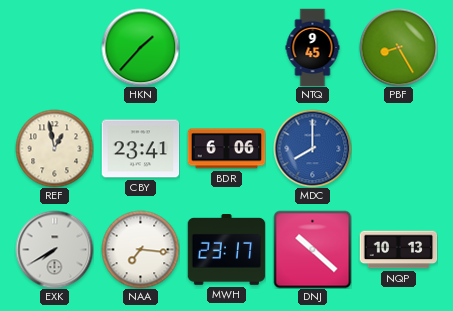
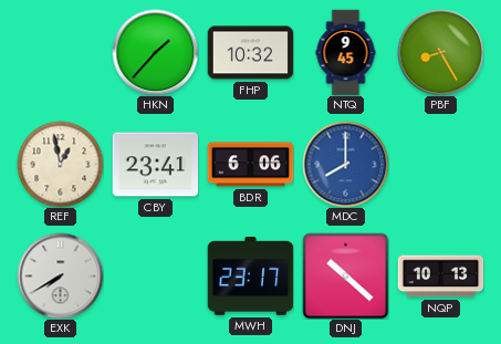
FHP: none -> 10:32
NAA: 7:16 -> none
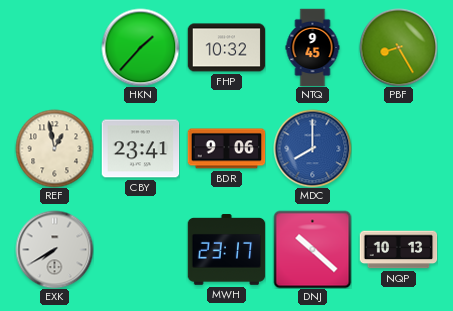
BDR: 6:06 -> 9:06
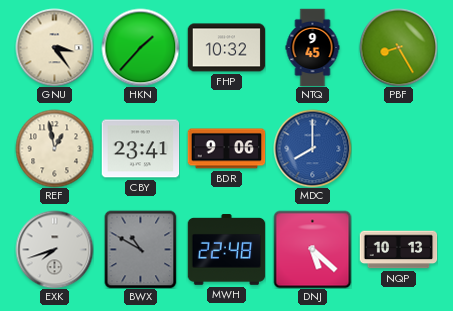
GNU: none -> 3:24
EXK: 7:40 -> 7:42
BWX: none -> 10:50
MWH: 23:17 -> 22:48
DNJ: 10:22 -> 5:22
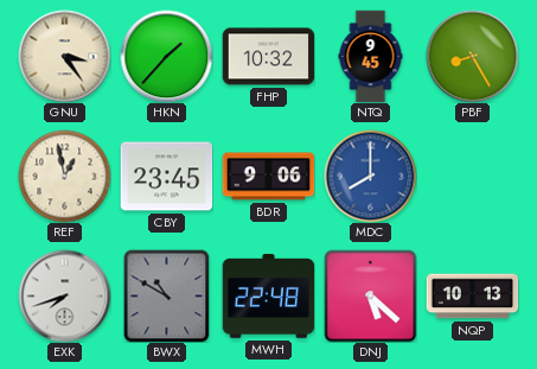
CBY: 23:41 -> 23:45
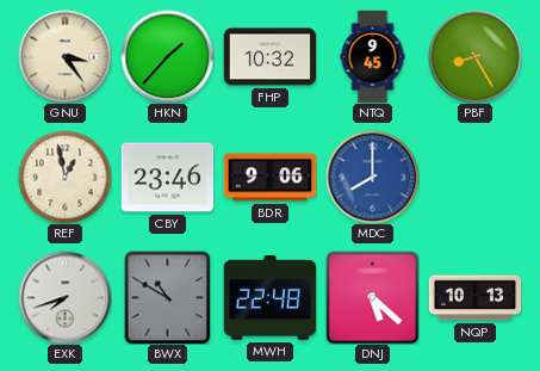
CBY: 23:45 -> 23:46
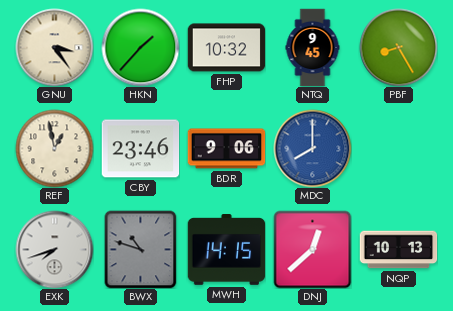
BWX: 10:50 -> 10:48
MWH: 22:48 -> 14:15
DNJ: 5:22 -> 12:38
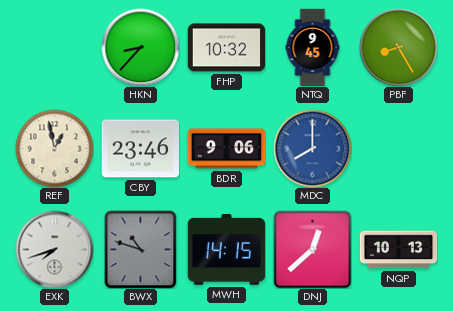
GNU: 3:24 -> none
HKN: 1:37 -> 8:37
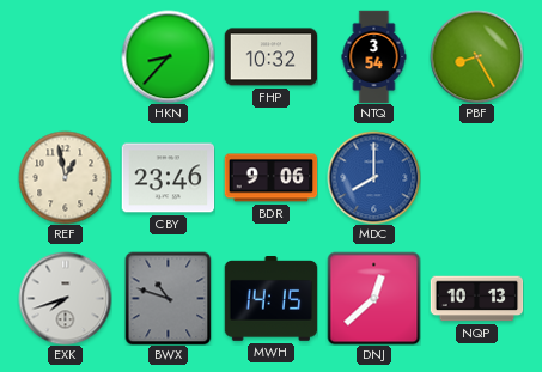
NTQ: 9:45 -> 3:54
